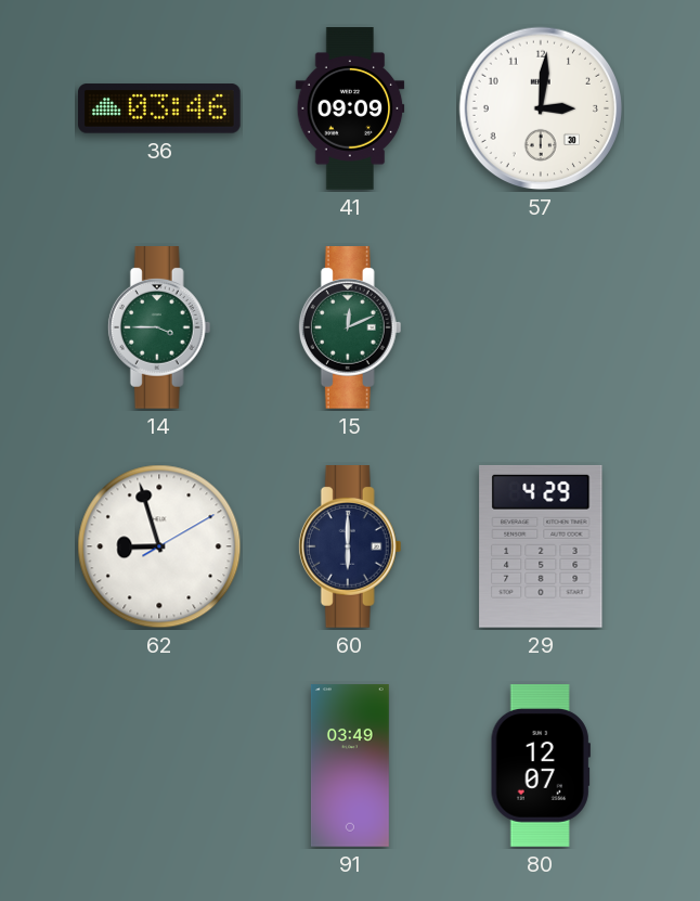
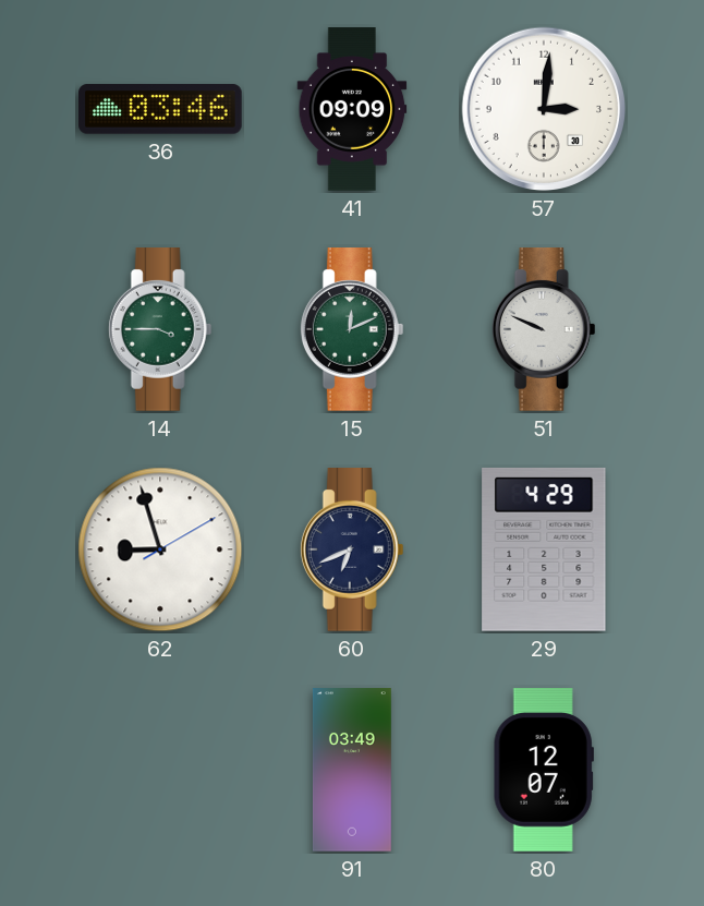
51: none -> 9:49
60: 6:00 -> 6:41
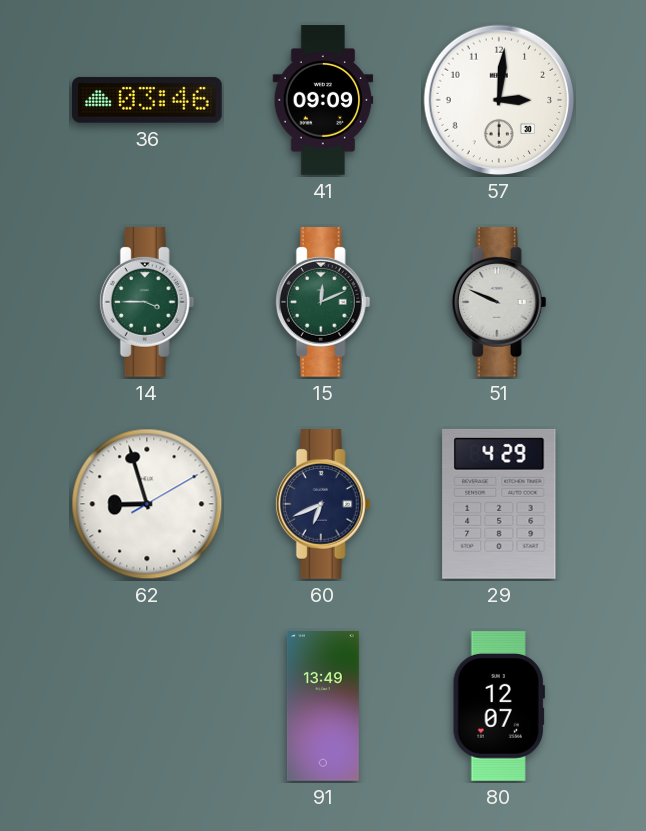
91: 03:49 -> 13:49
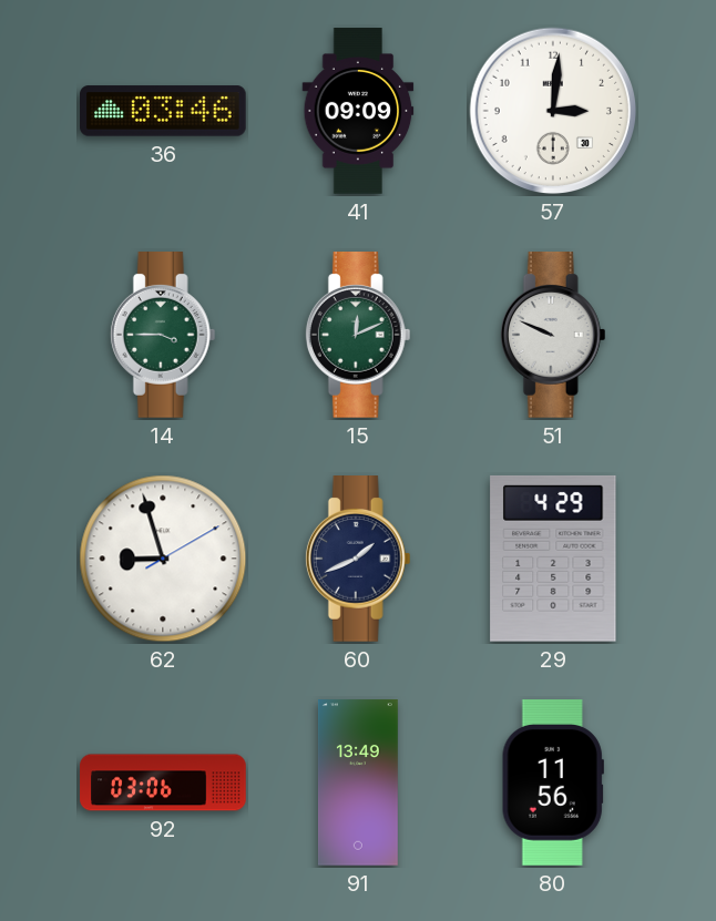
60: 6:41 -> 1:41
92: none -> 03:06
80: 12:07 -> 11:56
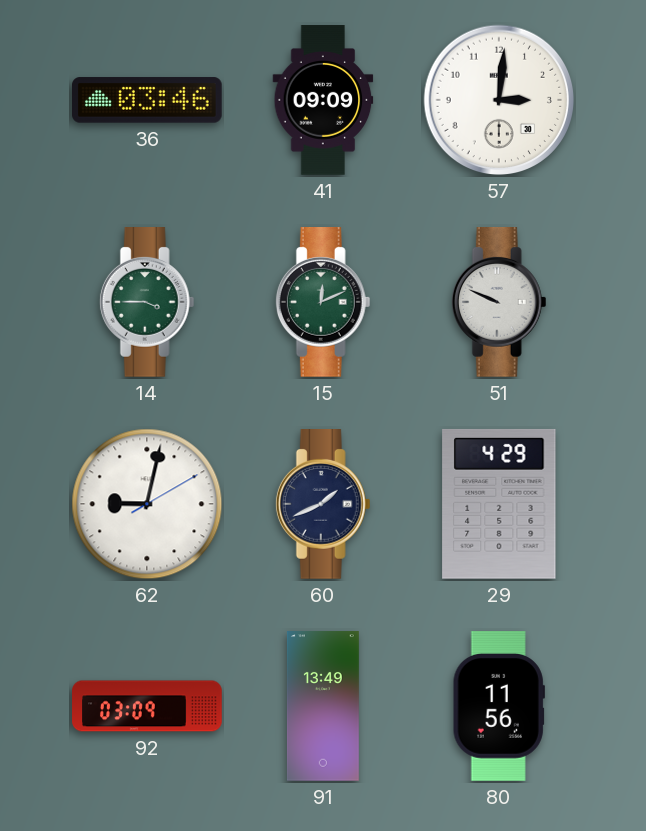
62: 8:57 -> 9:02
92: 03:06 -> 03:09
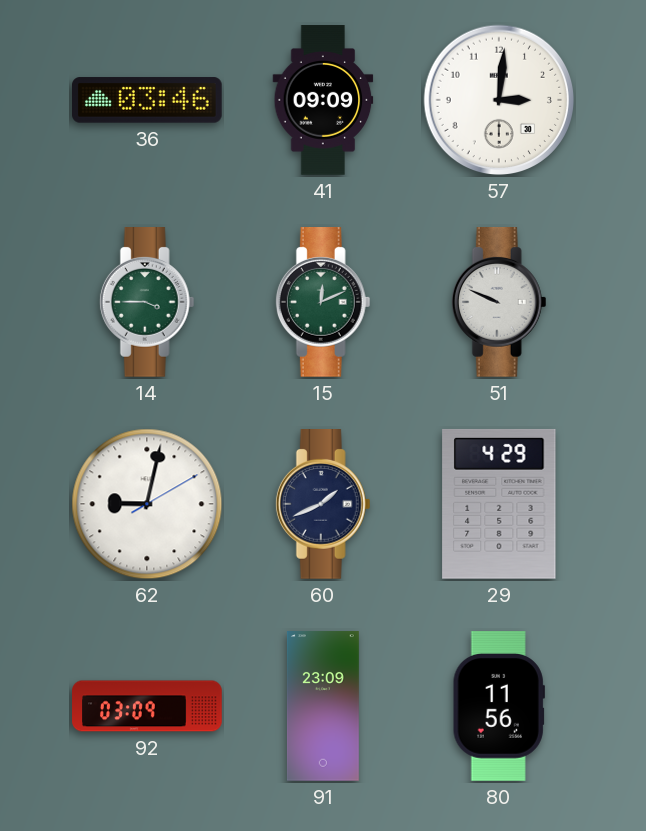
91: 13:49 -> 23:09
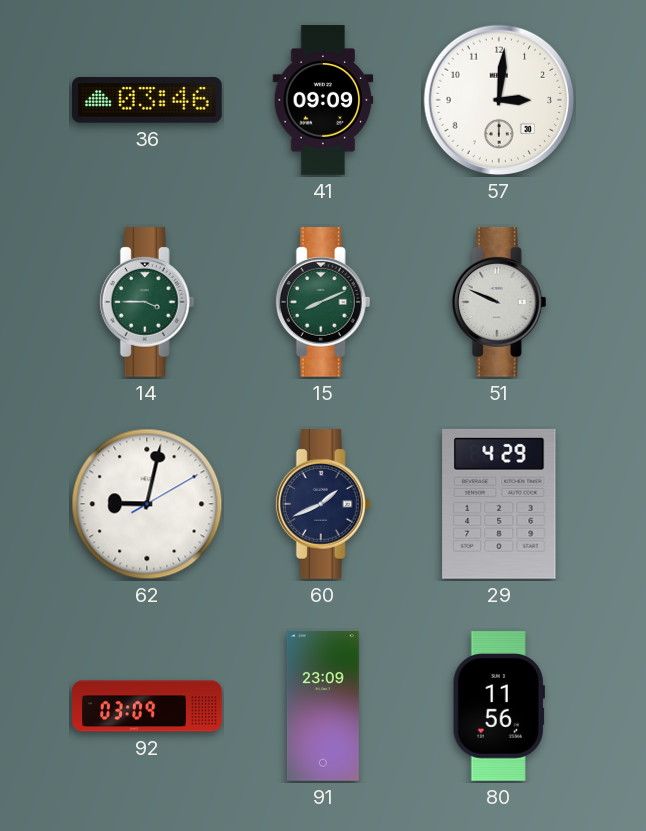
15: 12:11 -> 8:11
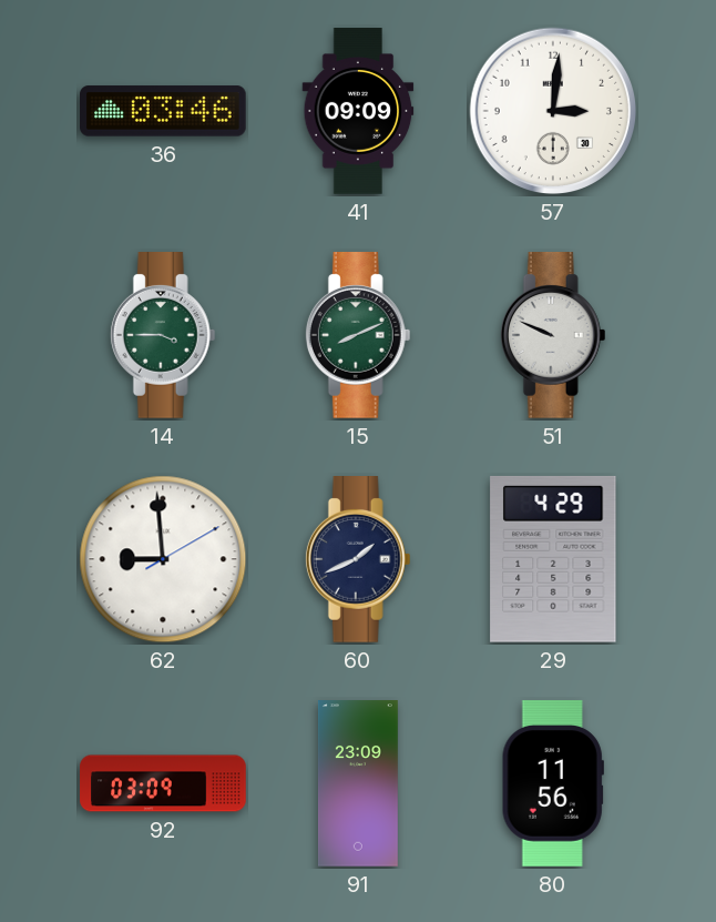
62: 9:02 -> 8:59
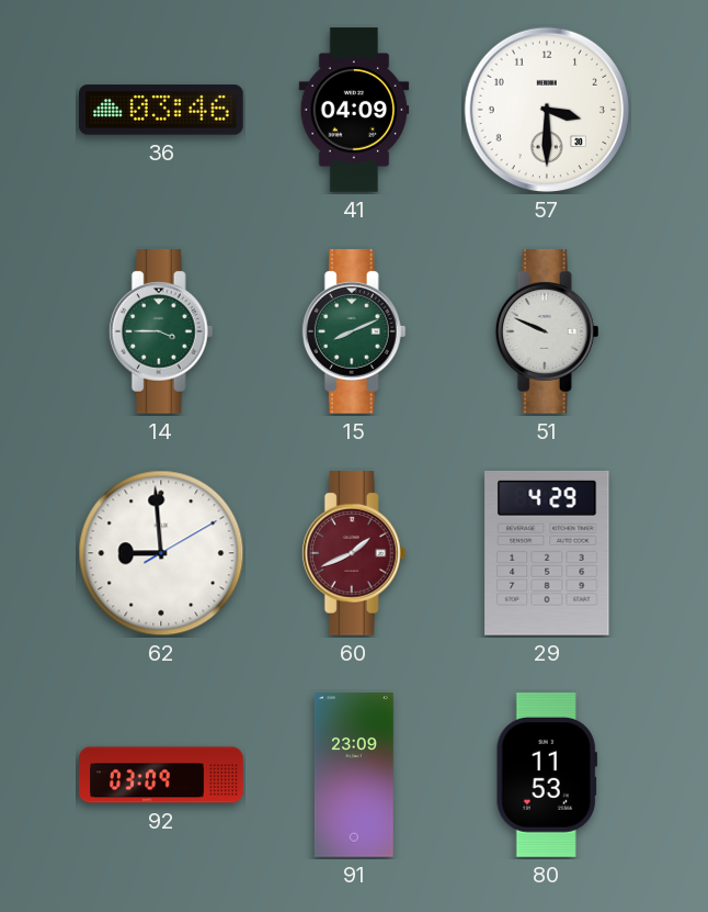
41: 09:09 -> 04:09
57: 3:01 -> 3:30
60 dial: navy -> burgundy
80: 11:56 -> 11:53
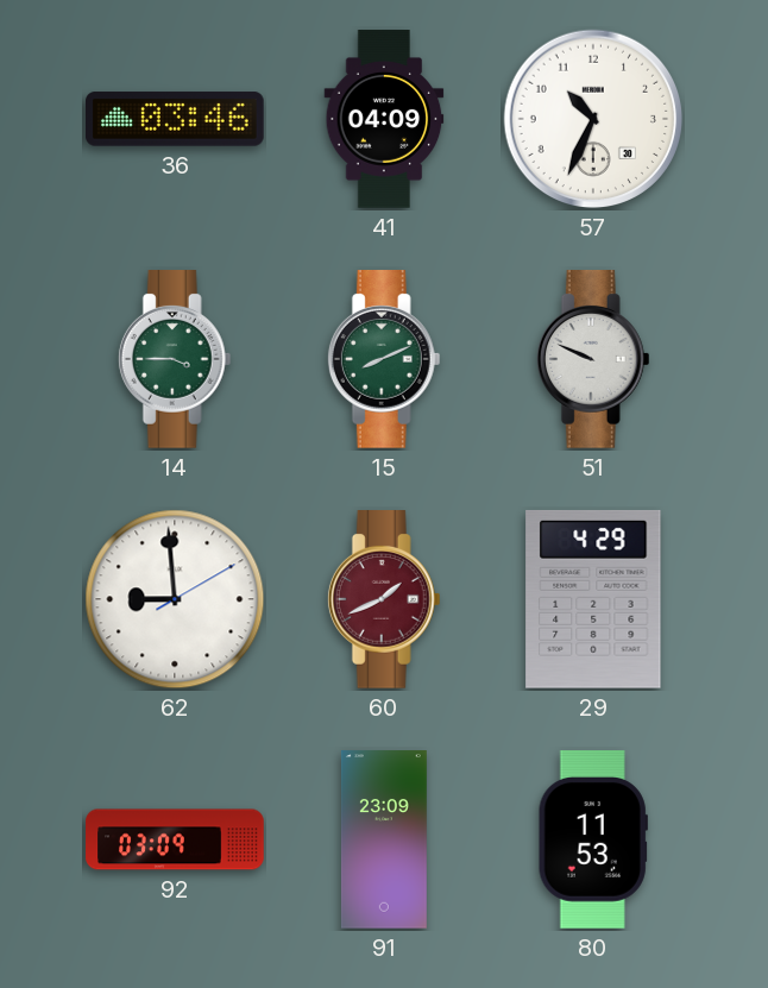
57: 3:30 -> 10:34
